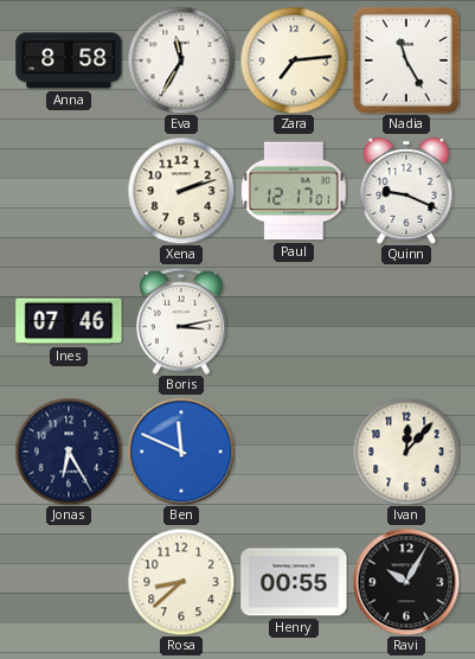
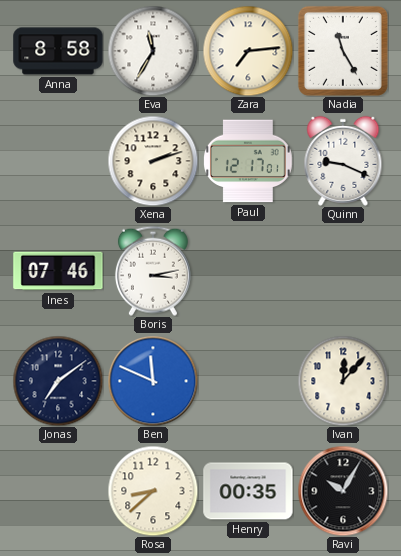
Jonas: 6:25 -> 7:09
Henry: 00:55 -> 00:35
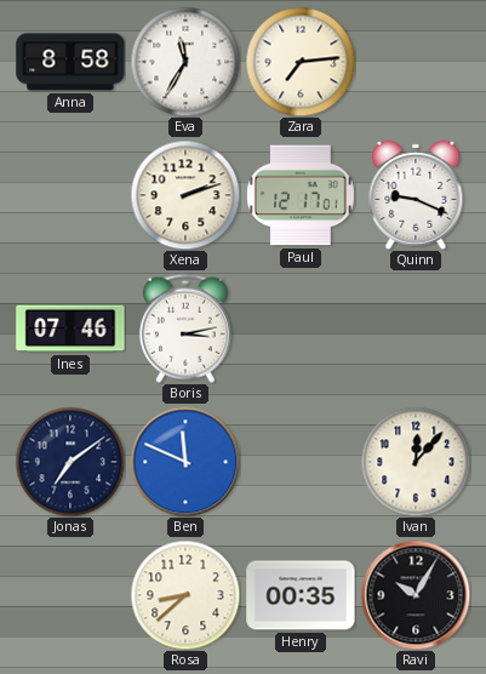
Nadia: 11:25 -> none
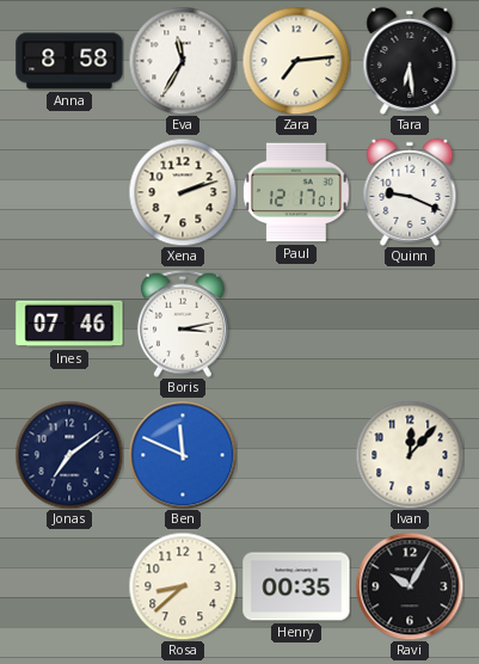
Tara: none -> 6:29
